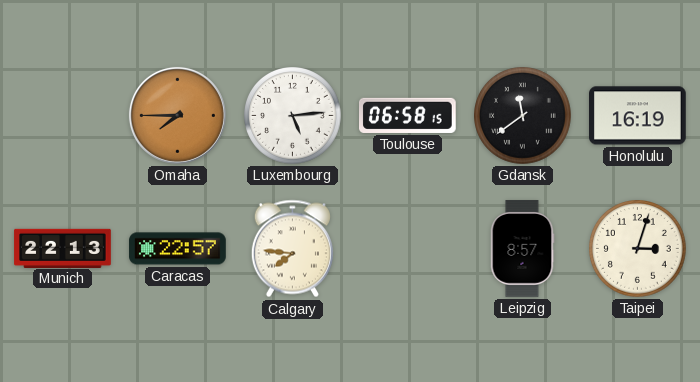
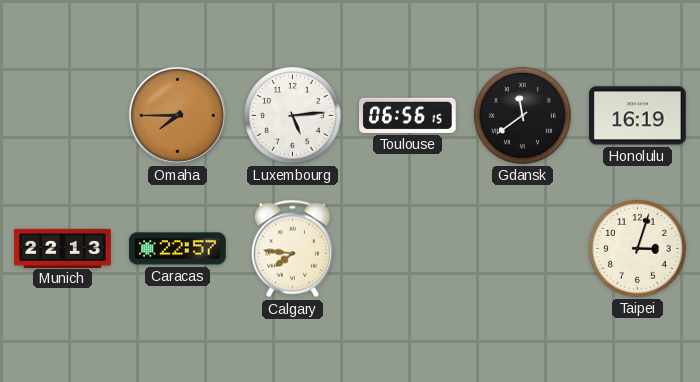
Toulouse: 06:58 -> 06:56
Leipzig: 8:57 -> none
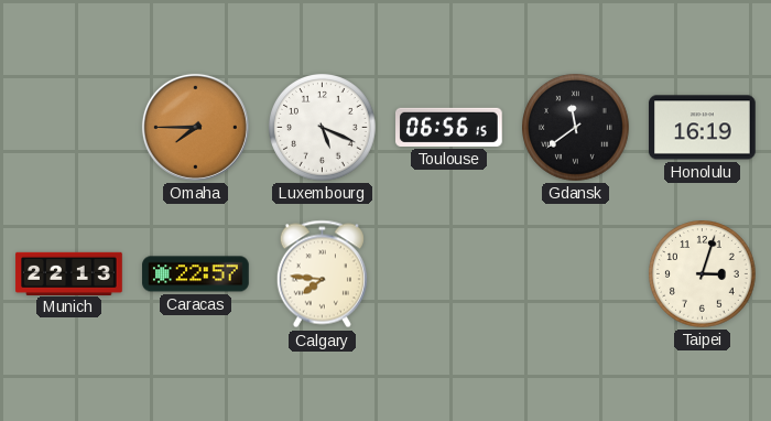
Luxembourg: 5:14 -> 5:19
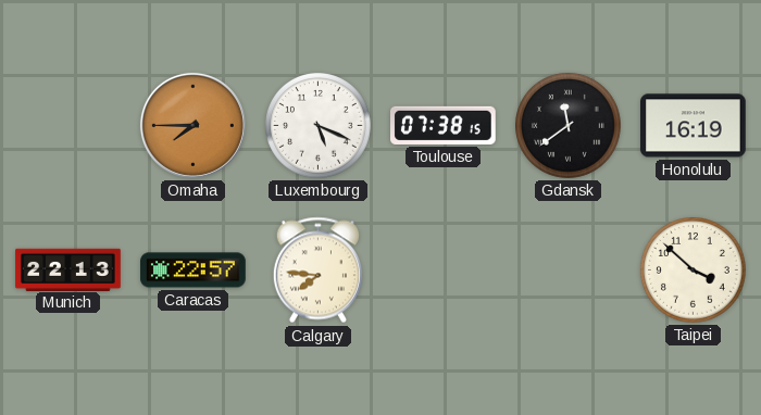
Toulouse: 06:56 -> 07:38
Taipei: 3:03 -> 3:52
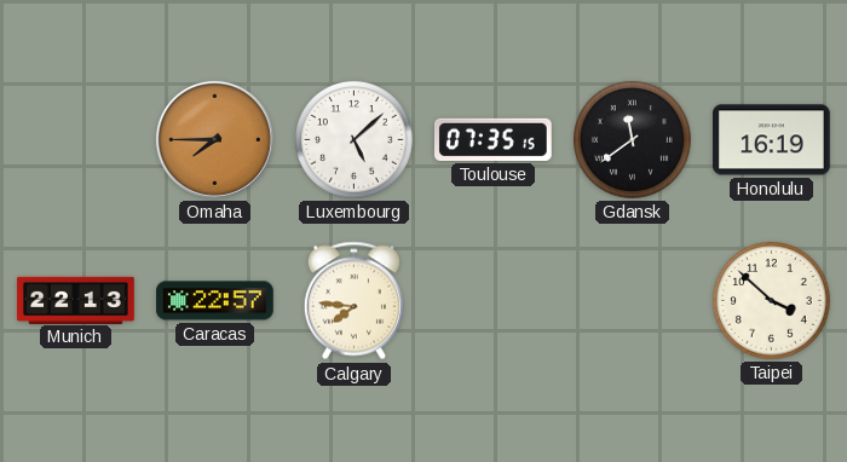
Luxembourg: 5:19 -> 5:08
Toulouse: 07:38 -> 07:35
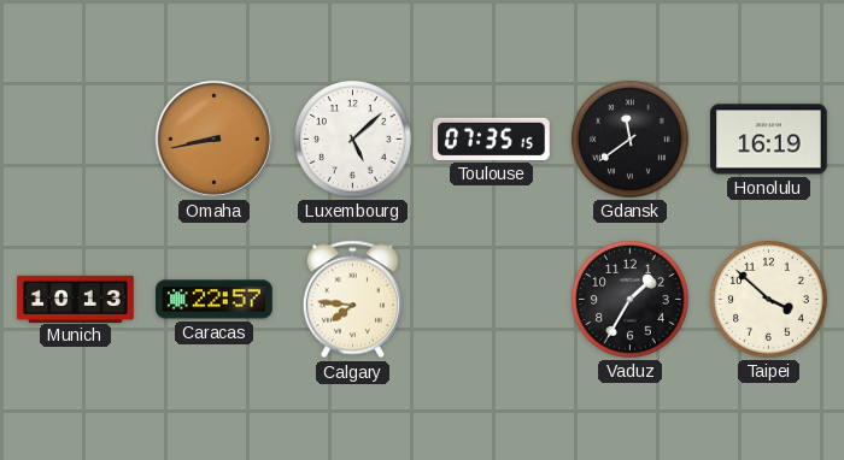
Omaha: 7:45 -> 8:43
Munich: 22:13 -> 10:13
Vaduz: none -> 1:35
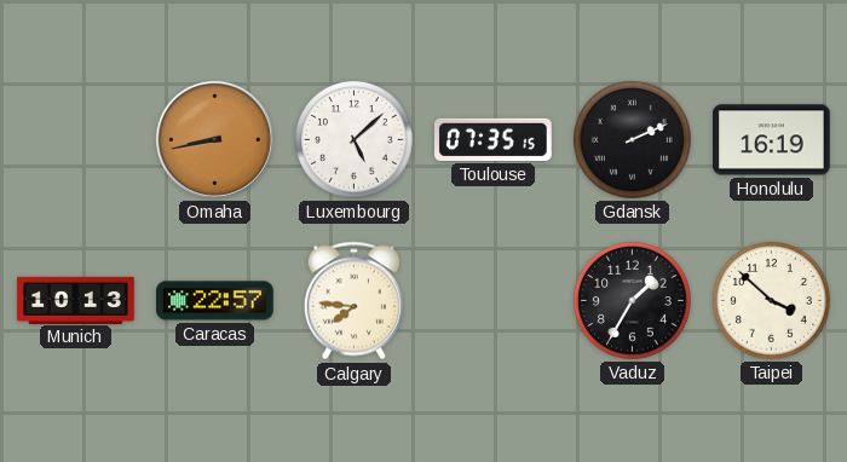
Gdansk: 11:39 -> 2:11
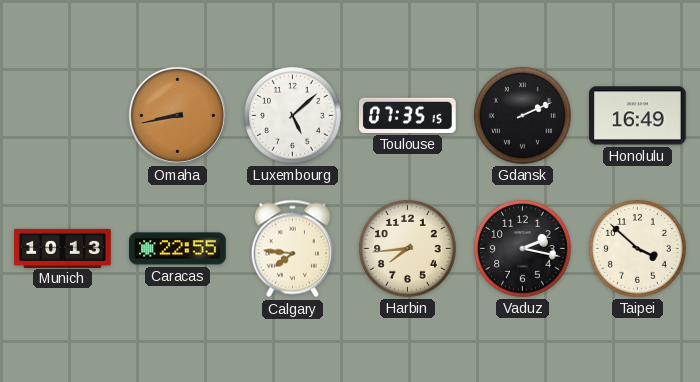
Honolulu: 16:19 -> 16:49
Caracas: 22:57 -> 22:55
Harbin: none -> 7:44
Vaduz: 1:35 -> 2:17
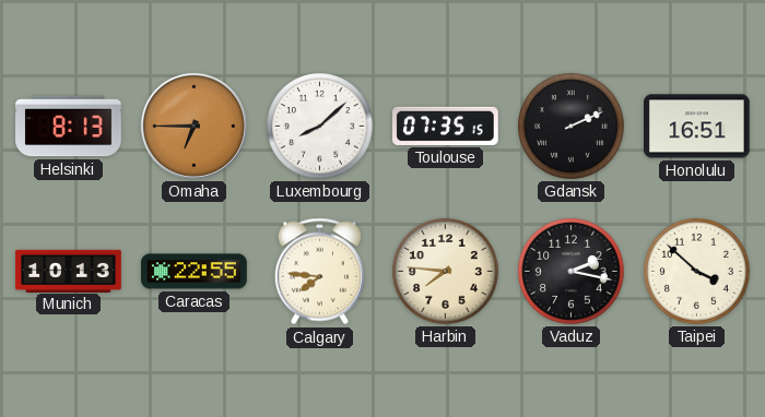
Helsinki: none -> 8:13
Omaha: 8:43 -> 6:45
Luxembourg: 5:08 -> 8:08
Honolulu: 16:49 -> 16:51
Harbin: 7:44 -> 7:46
